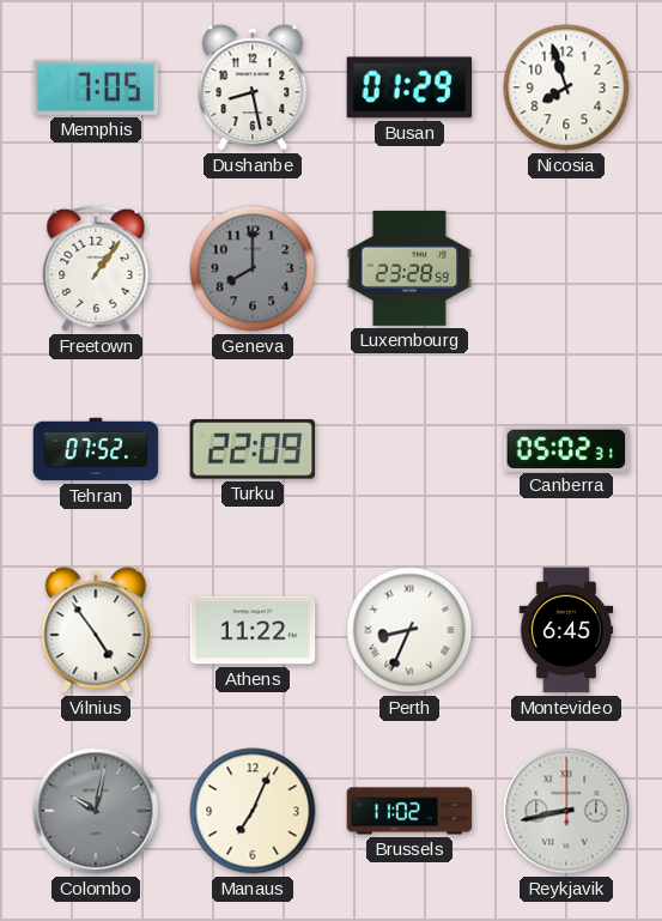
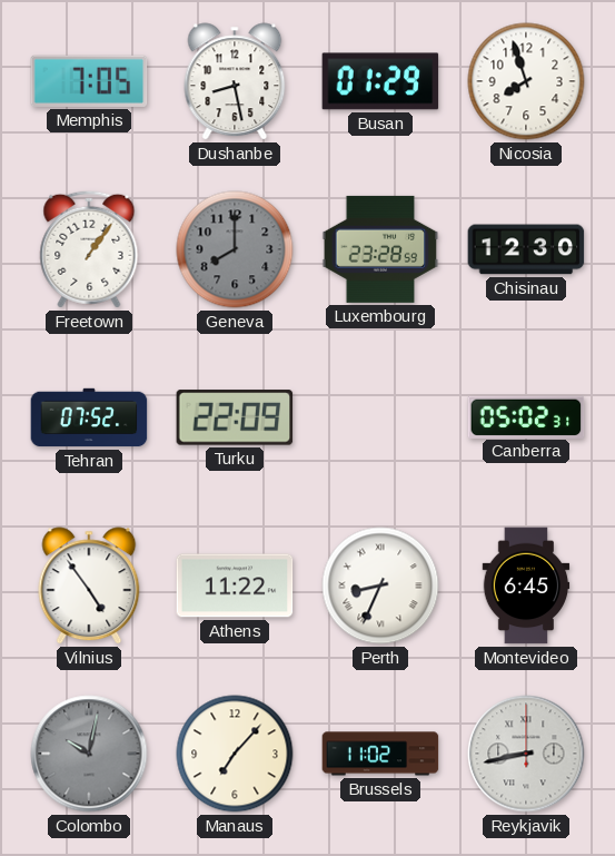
Chisinau: none -> 12:30
Manaus: 7:04 -> 7:07
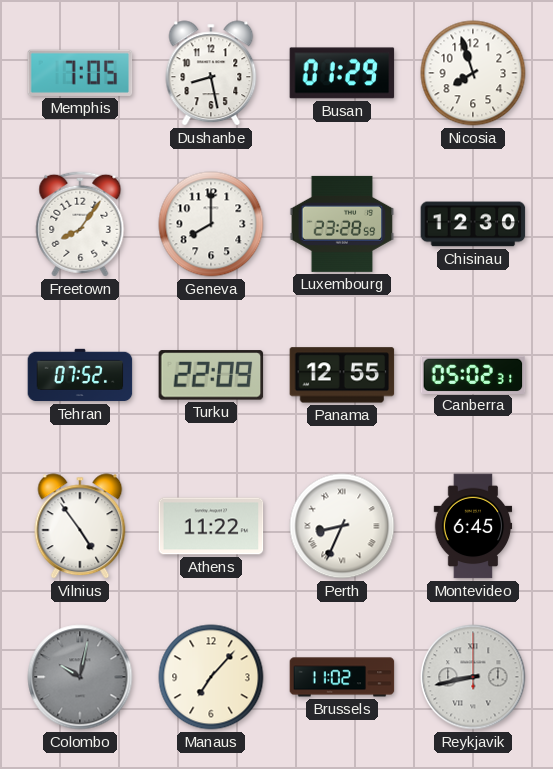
Freetown: 1:06 -> 8:06
Geneva dial: grey -> white
Panama: none -> 12:55
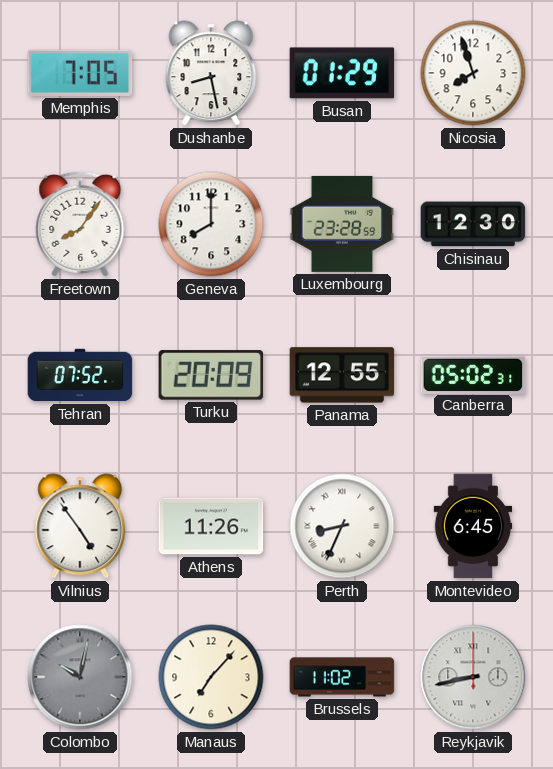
Turku: 22:09 -> 20:09
Athens: 11:22 -> 11:26
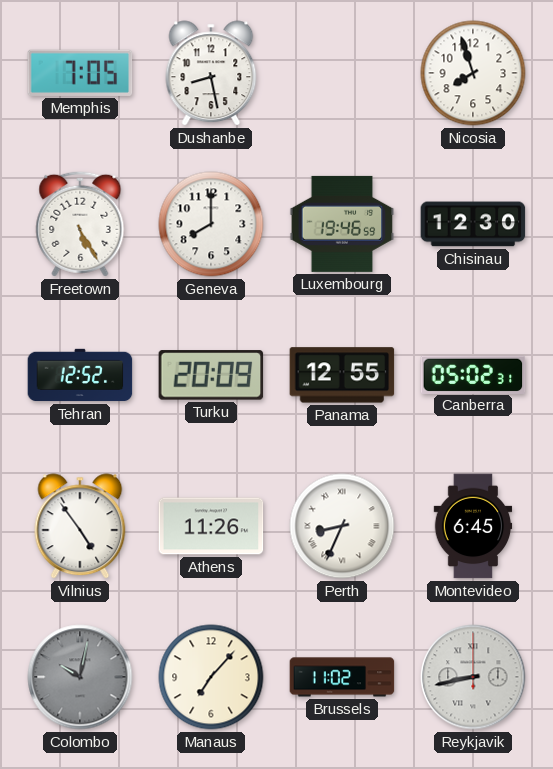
Busan: 01:29 -> none
Freetown: 8:06 -> 5:25
Luxembourg: 23:28 -> 19:46
Tehran: 07:52 -> 12:52
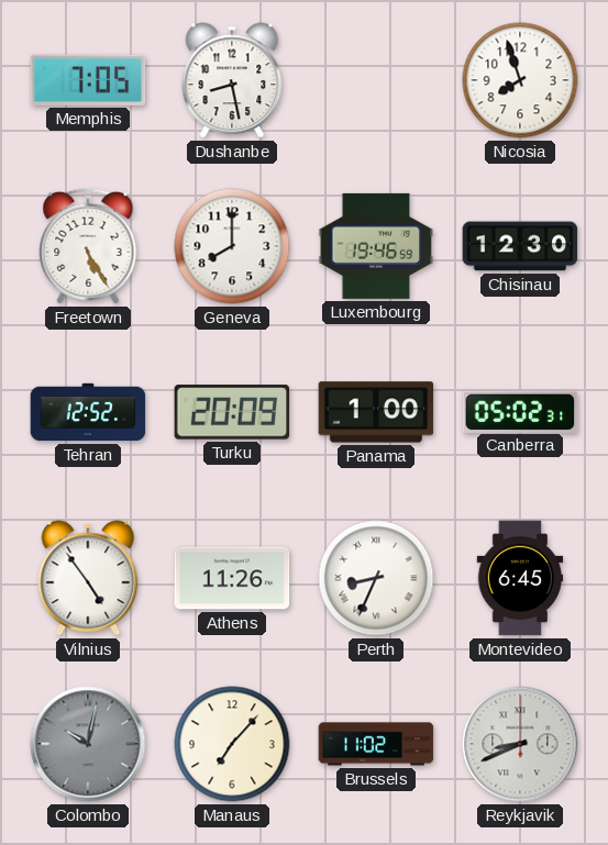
Panama: 12:55 -> 1:00
Reykjavik: 8:43 -> 8:41
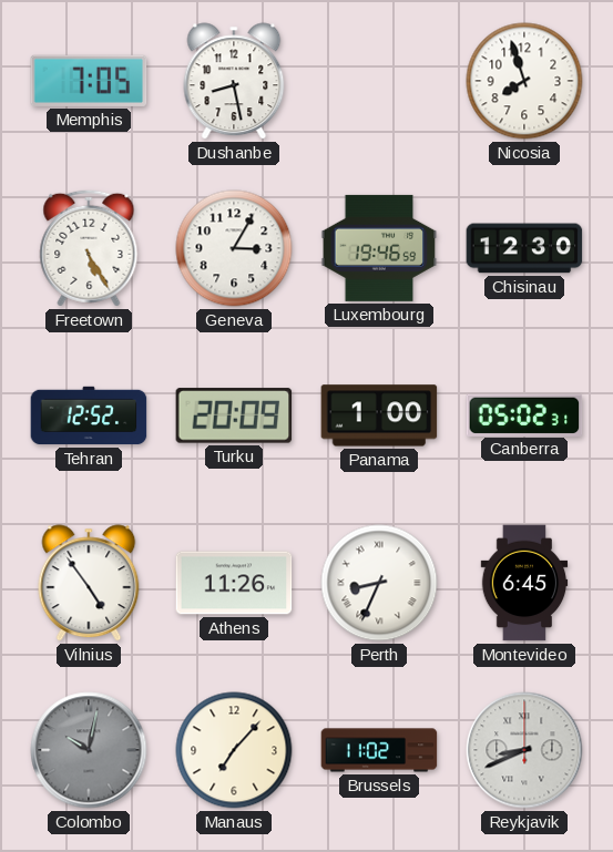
Geneva: 8:00 -> 3:05
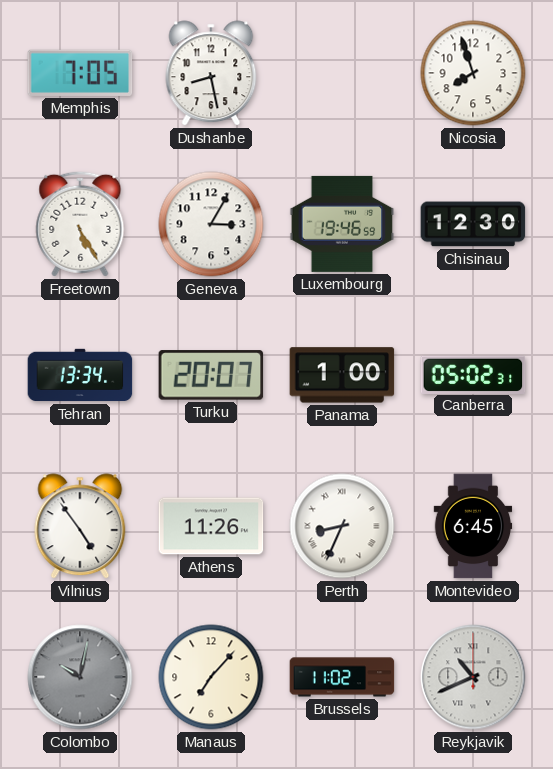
Tehran: 12:52 -> 13:34
Turku: 20:09 -> 20:07
Reykjavik: 8:41 -> 10:41
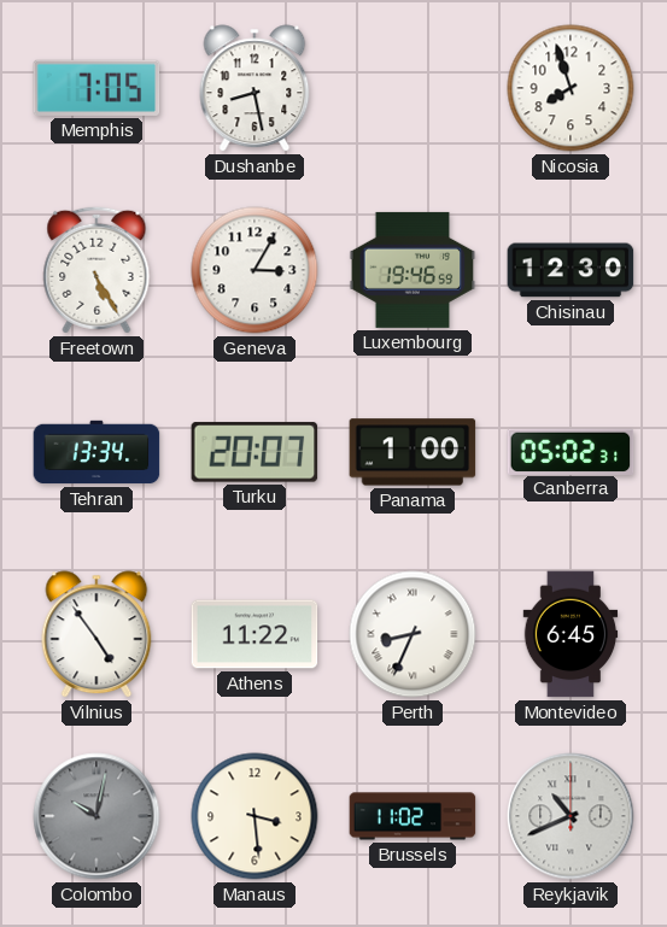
Athens: 11:26 -> 11:22
Manaus: 7:07 -> 3:29
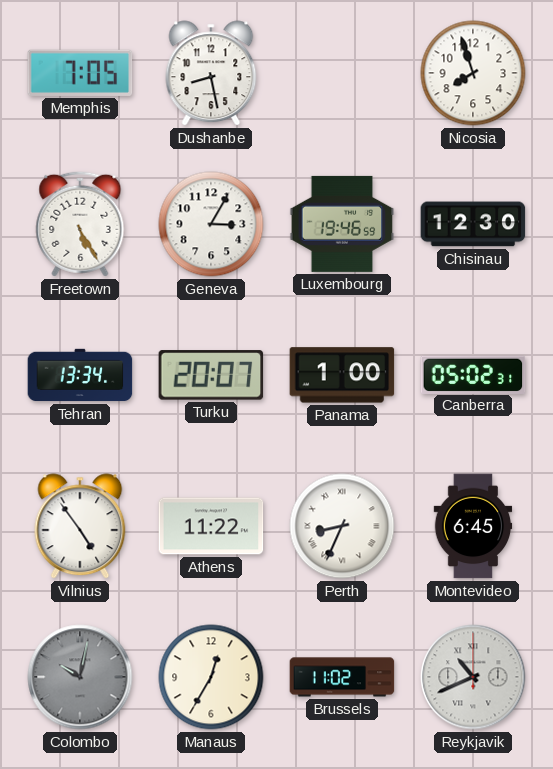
Manaus: 3:29 -> 12:35
